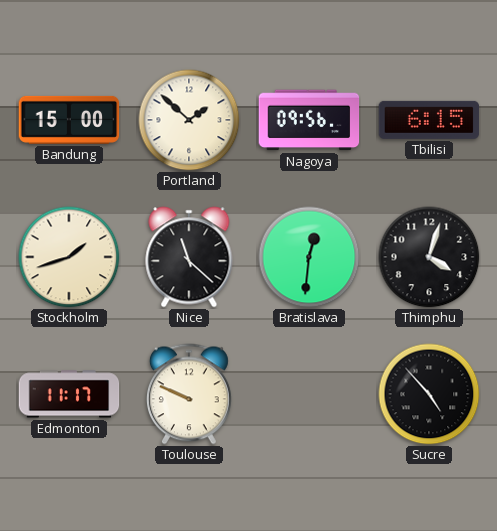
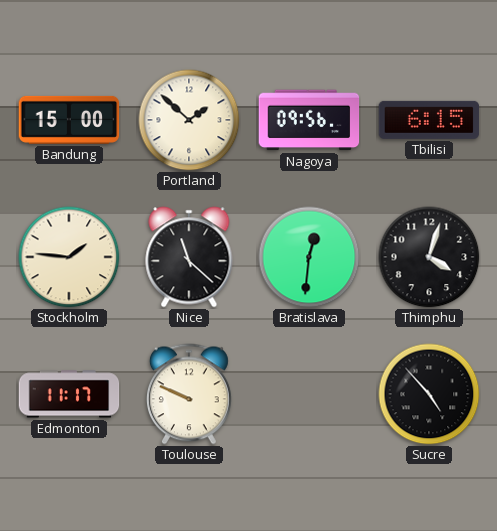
Stockholm: 1:42 -> 1:46
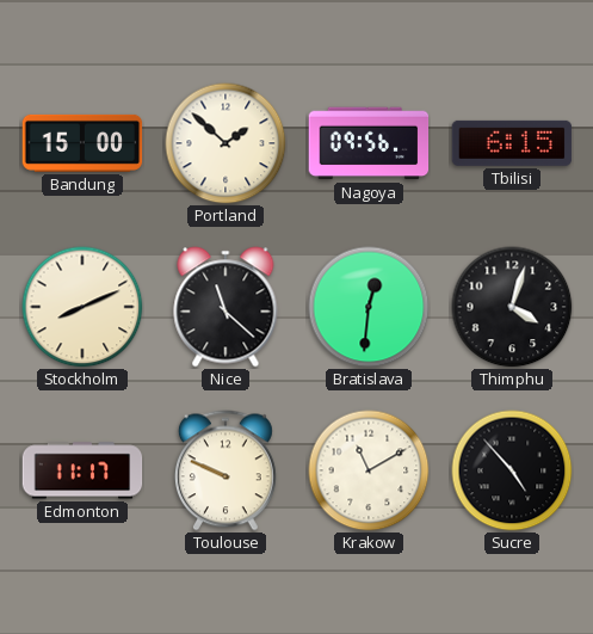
Stockholm: 1:46 -> 8:11
Krakow: none -> 11:10
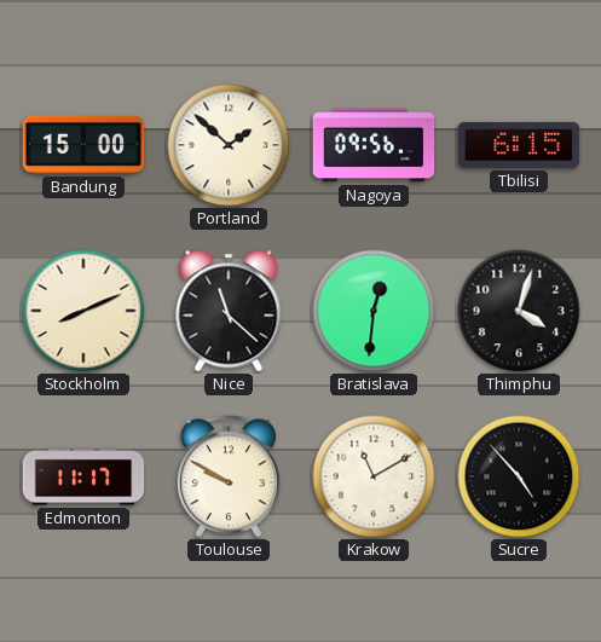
Toulouse: 9:49 -> 9:50
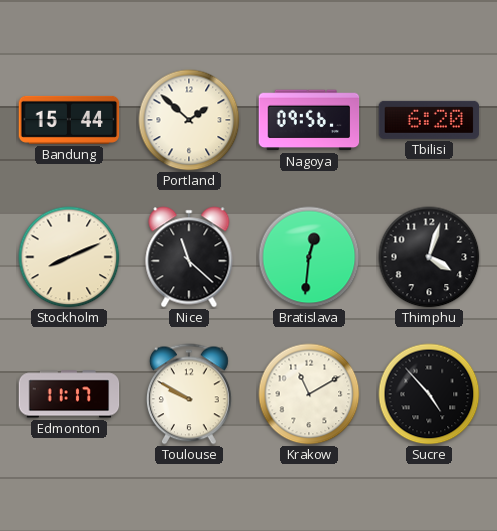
Bandung: 15:00 -> 15:44
Tbilisi: 6:15 -> 6:20
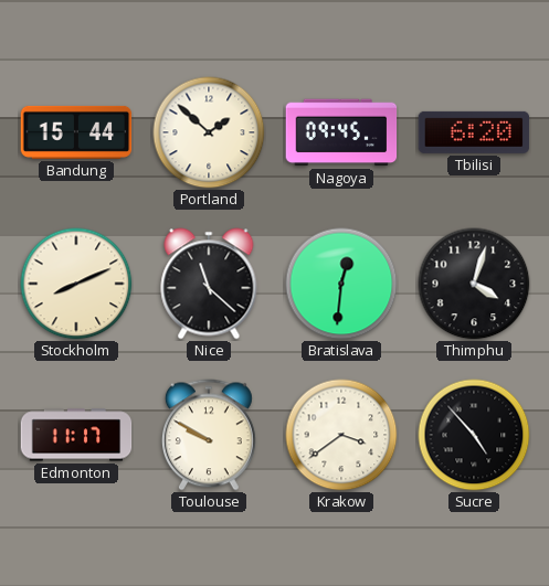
Nagoya: 09:56 -> 09:45
Krakow: 11:10 -> 3:39
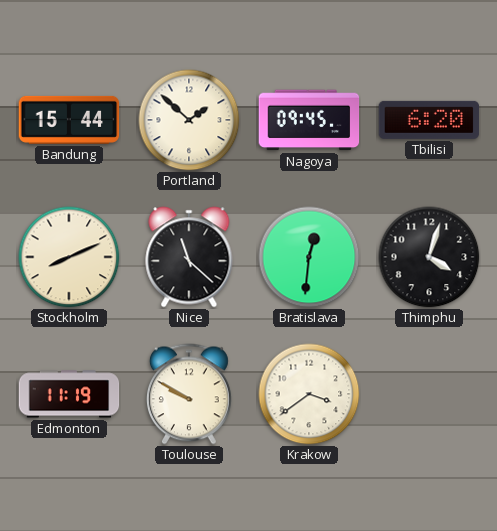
Edmonton: 11:17 -> 11:19
Sucre: 4:53 -> none
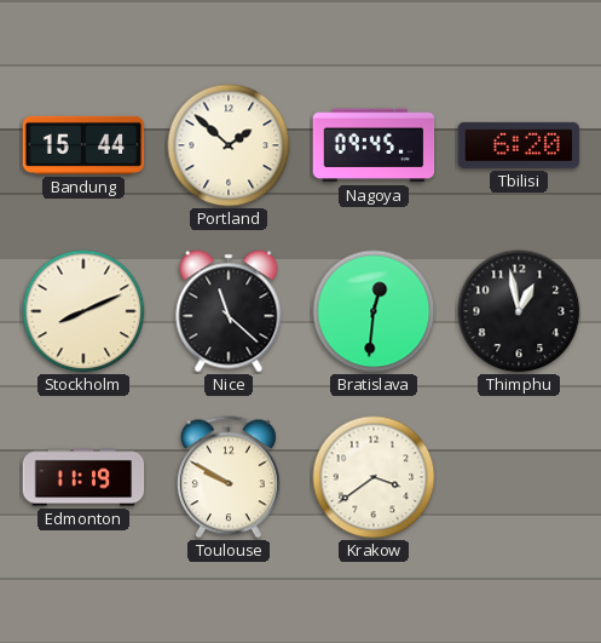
Thimphu: 4:03 -> 12:58
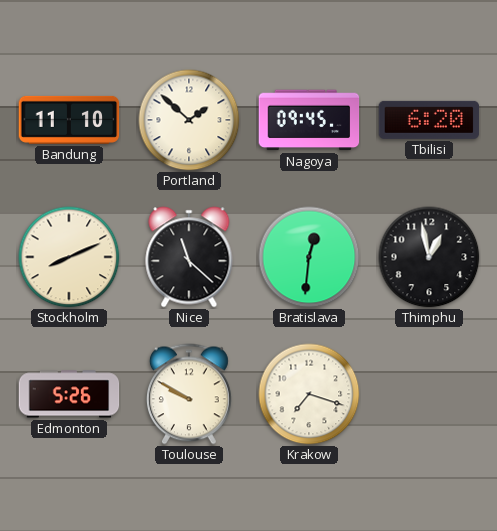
Bandung: 15:44 -> 11:10
Edmonton: 11:19 -> 5:26
Krakow: 3:39 -> 7:18
